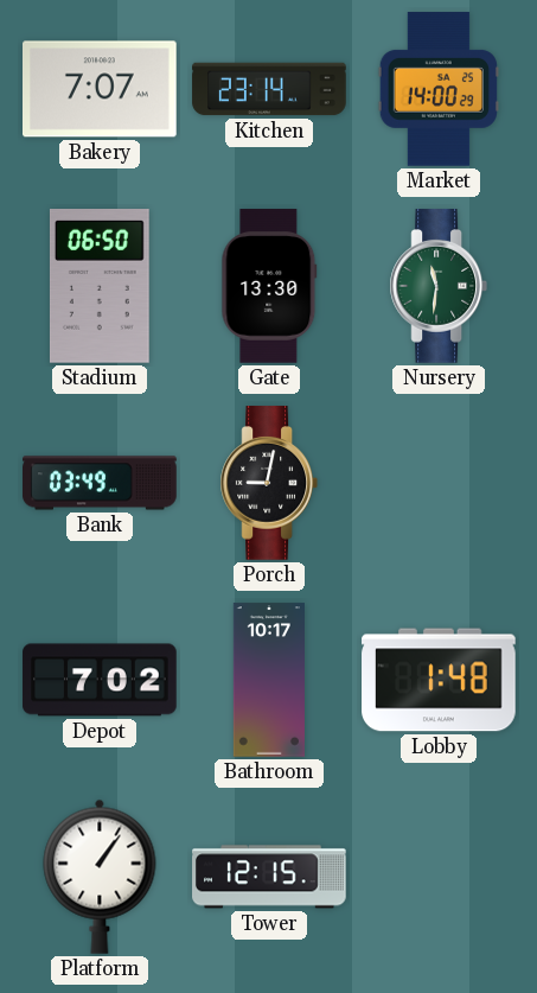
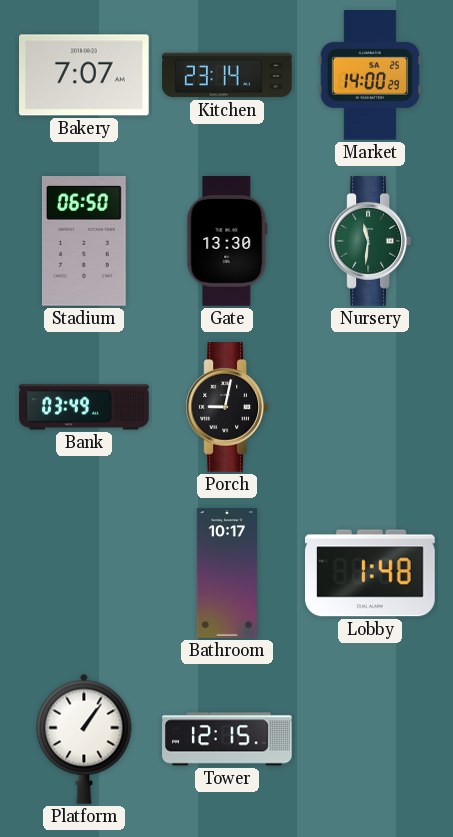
Depot: 7:02 -> none
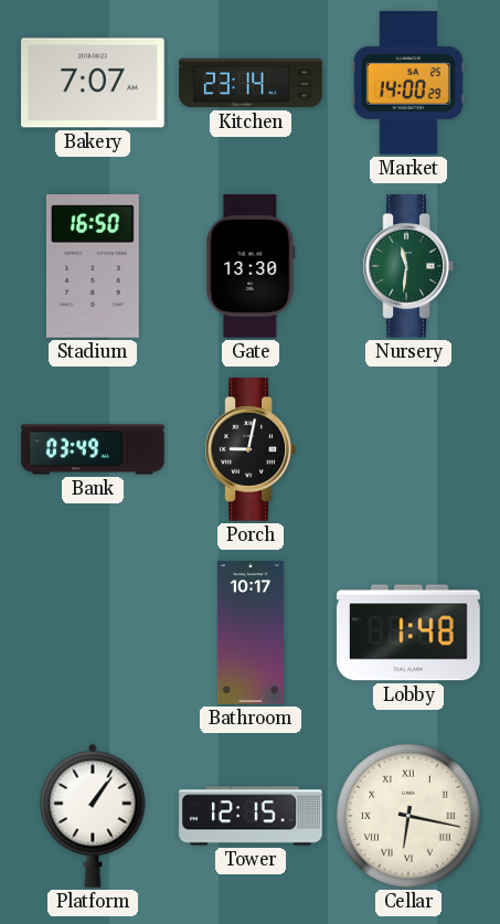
Stadium: 06:50 -> 16:50
Cellar: none -> 6:17
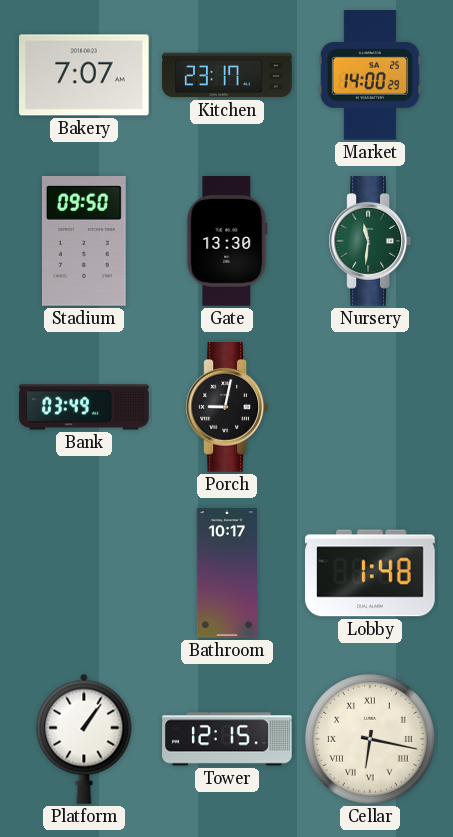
Kitchen: 23:14 -> 23:17
Stadium: 16:50 -> 09:50
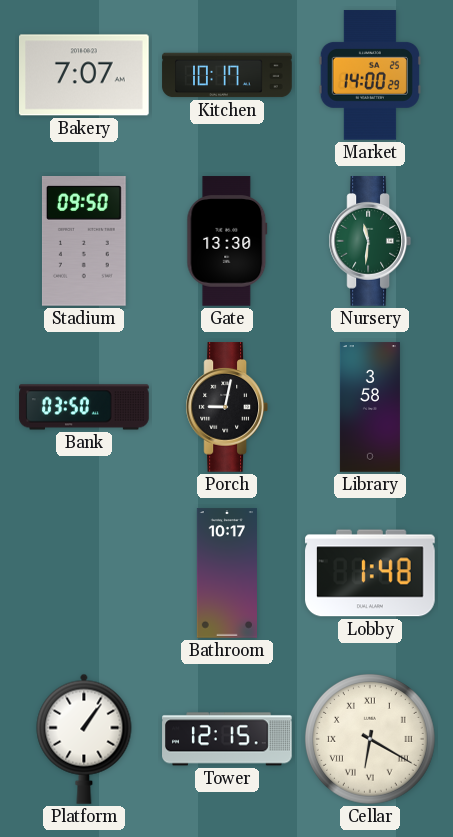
Kitchen: 23:17 -> 10:17
Bank: 03:49 -> 03:50
Library: none -> 3:58
Cellar: 6:17 -> 6:20
